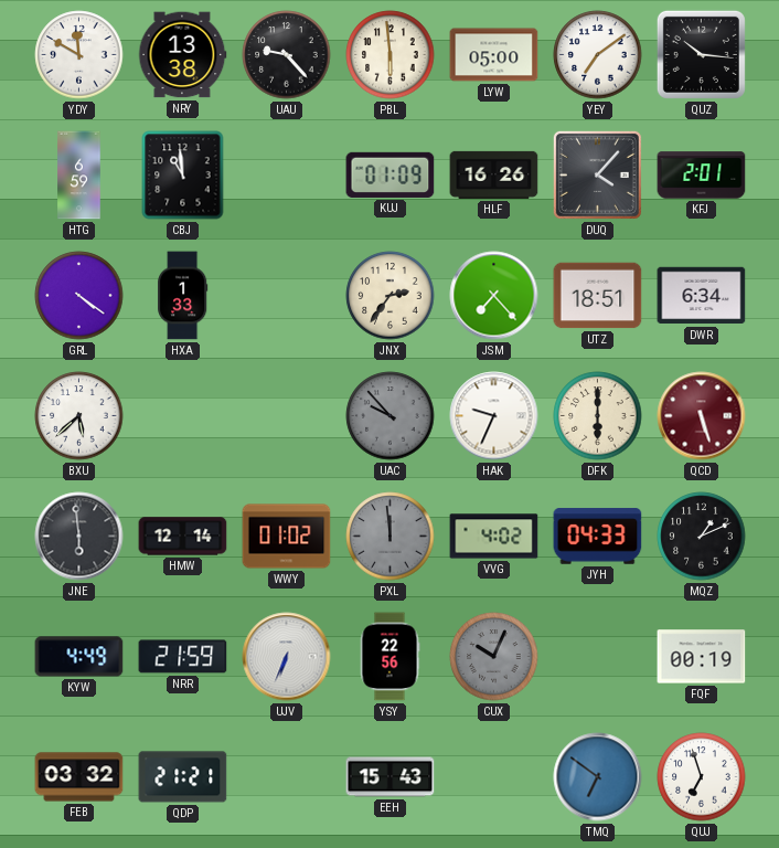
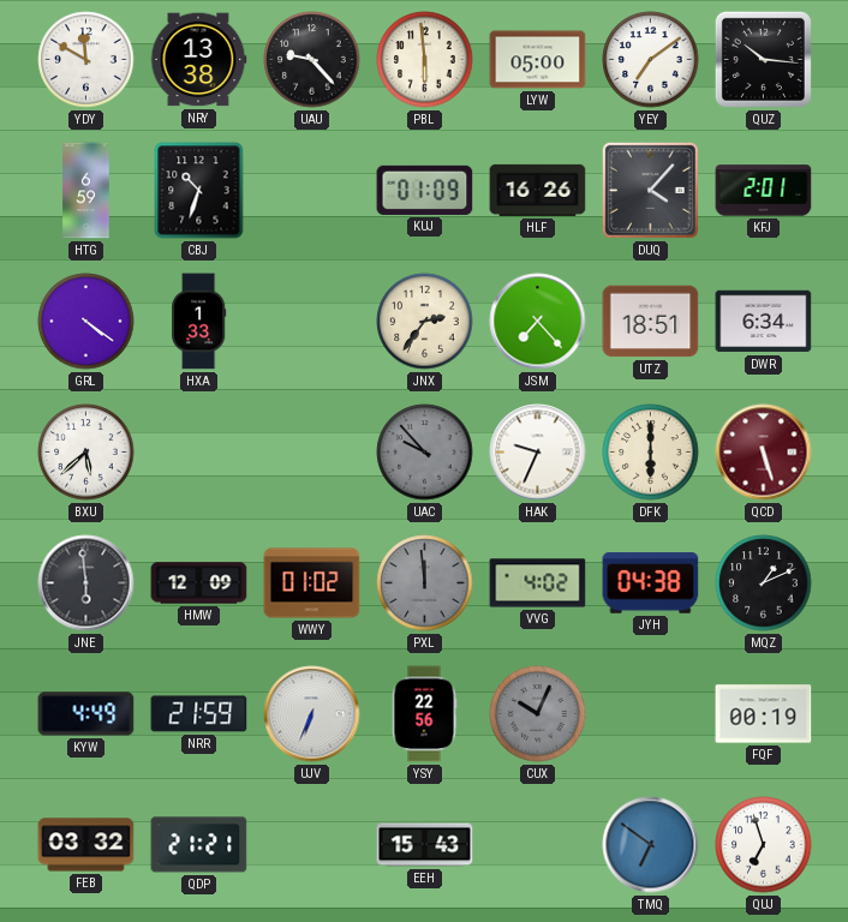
CBJ: 10:59 -> 10:33
HMW: 12:14 -> 12:09
JYH: 04:33 -> 04:38
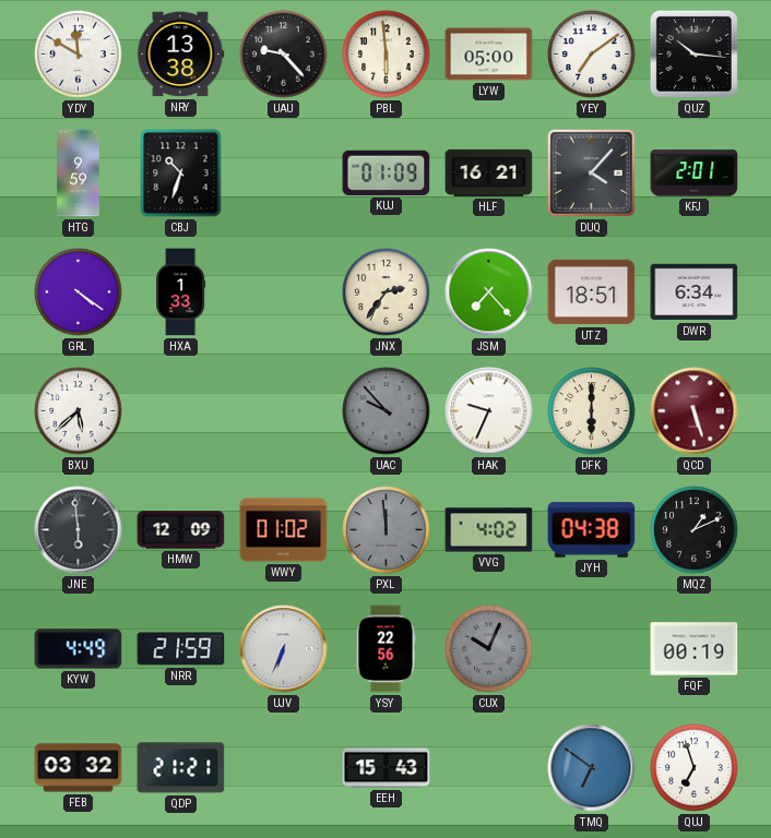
HTG: 6:59 -> 9:59
HLF: 16:26 -> 16:21
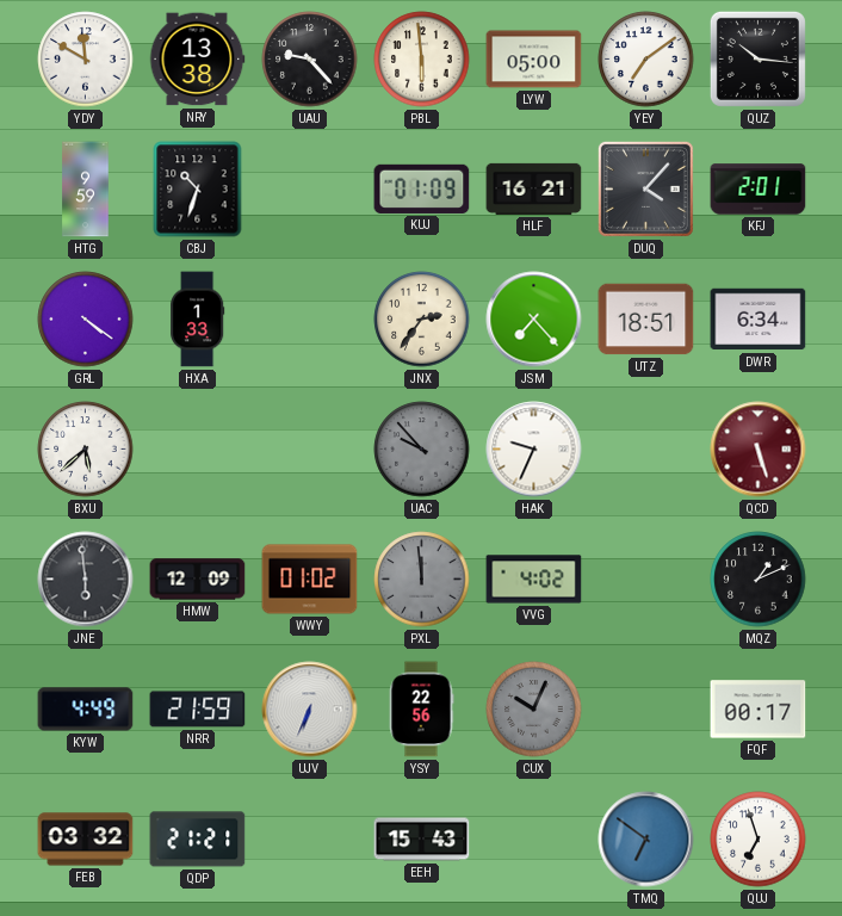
DFK: 6:00 -> none
JYH: 04:38 -> none
FQF: 00:19 -> 00:17
